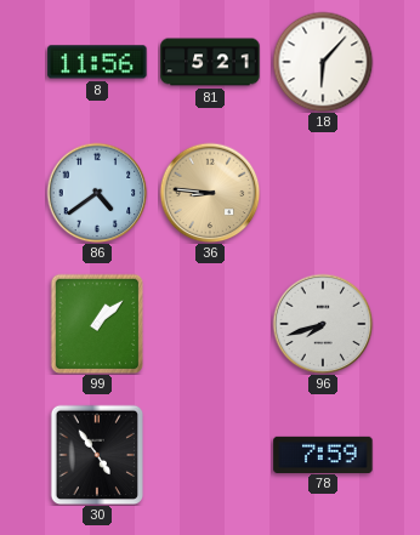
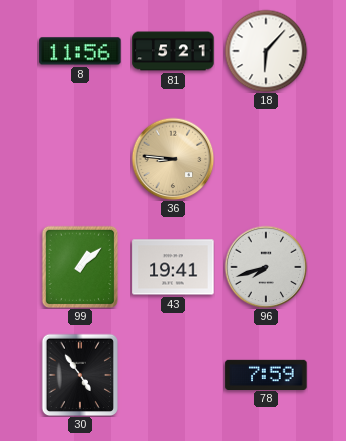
86: 4:39 -> none
43: none -> 19:41
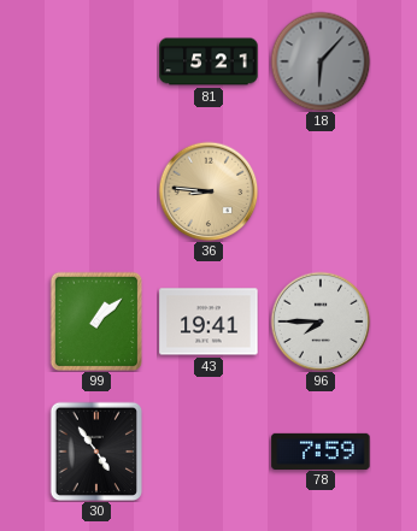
8: 11:56 -> none
18 dial: white -> grey
96: 7:42 -> 7:45
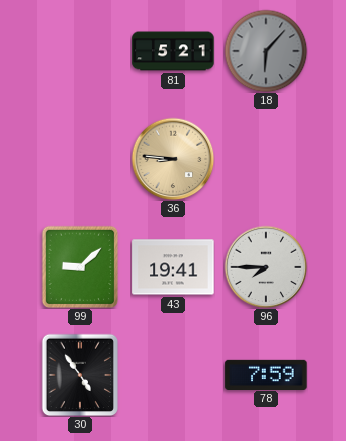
99: 1:08 -> 9:08
